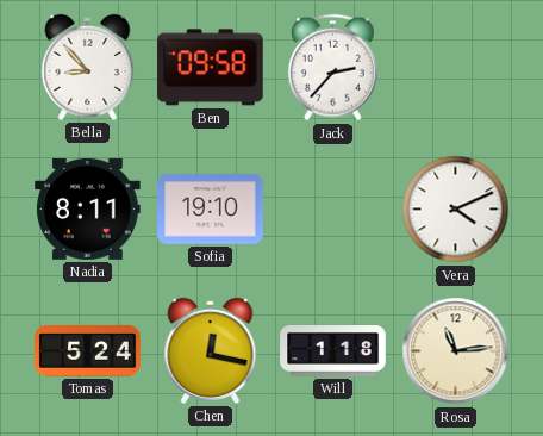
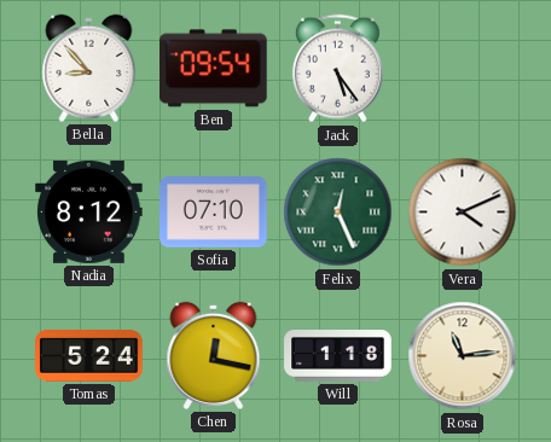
Ben: 09:58 -> 09:54
Jack: 2:37 -> 5:24
Nadia: 8:11 -> 8:12
Sofia: 19:10 -> 07:10
Felix: none -> 12:26
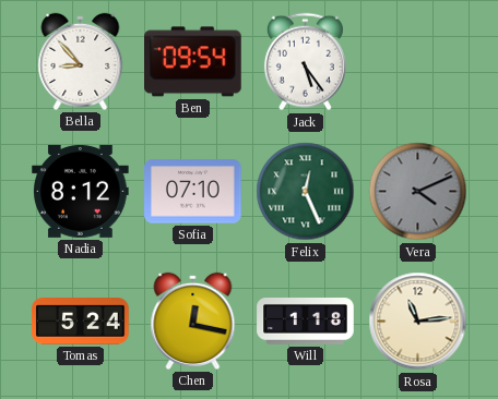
Vera dial: white -> grey
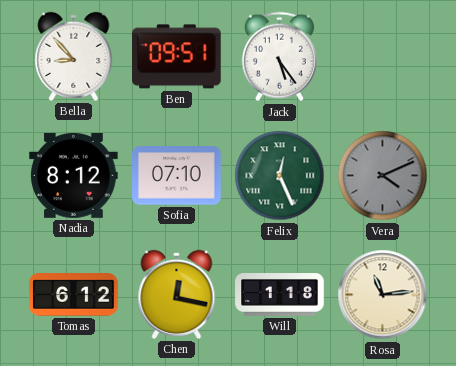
Ben: 09:54 -> 09:51
Tomas: 5:24 -> 6:12
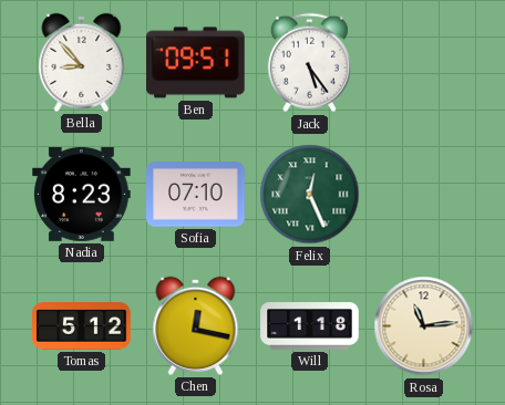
Nadia: 8:12 -> 8:23
Vera: 4:11 -> none
Tomas: 6:12 -> 5:12
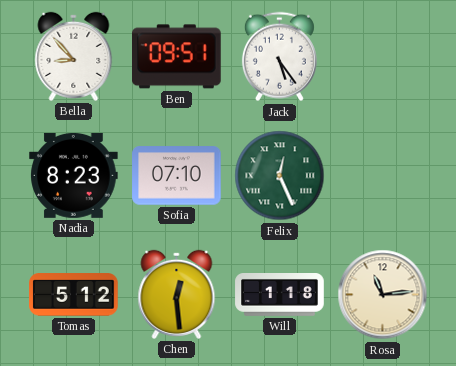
Chen: 12:17 -> 12:29
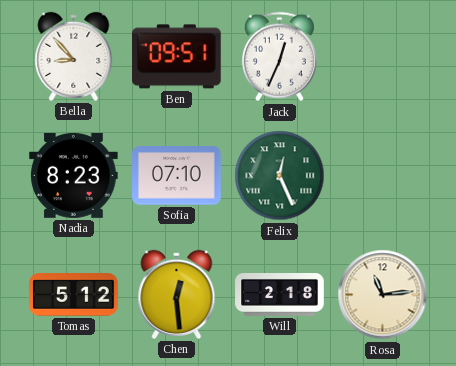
Jack: 5:24 -> 12:34
Will: 1:18 -> 2:18
